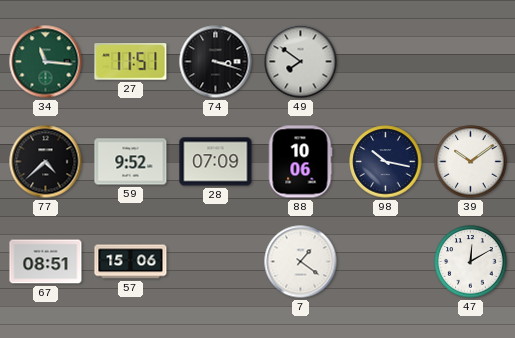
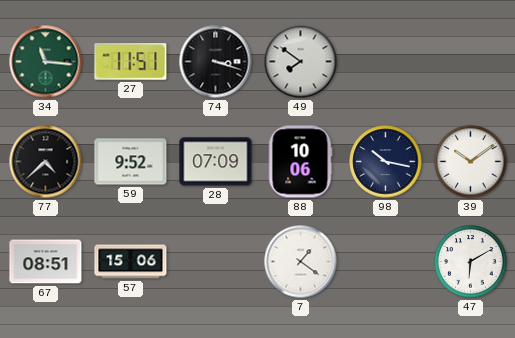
47: 12:10 -> 6:10
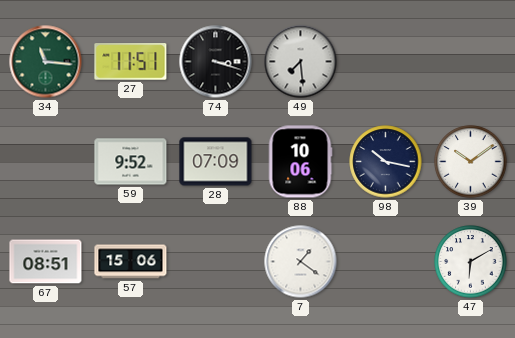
49: 7:51 -> 7:29
77: 4:38 -> none
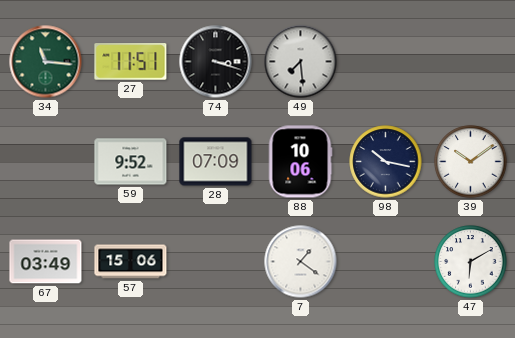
67: 08:51 -> 03:49
